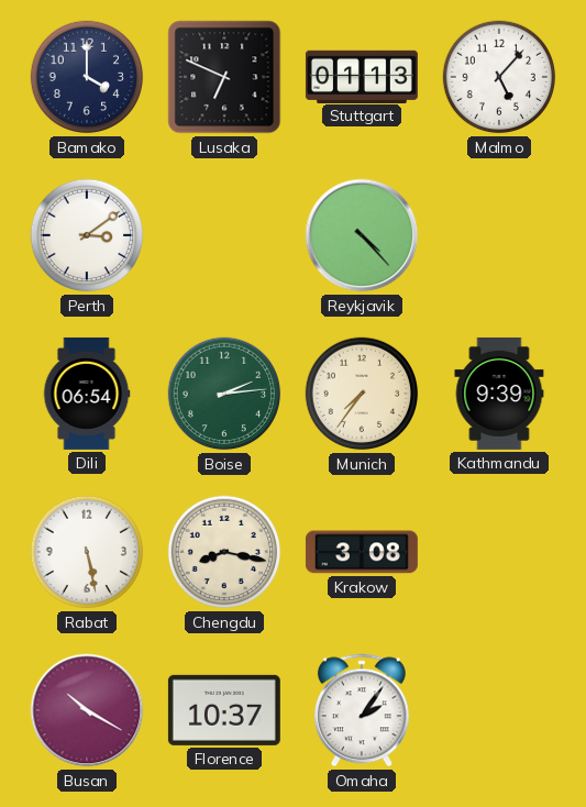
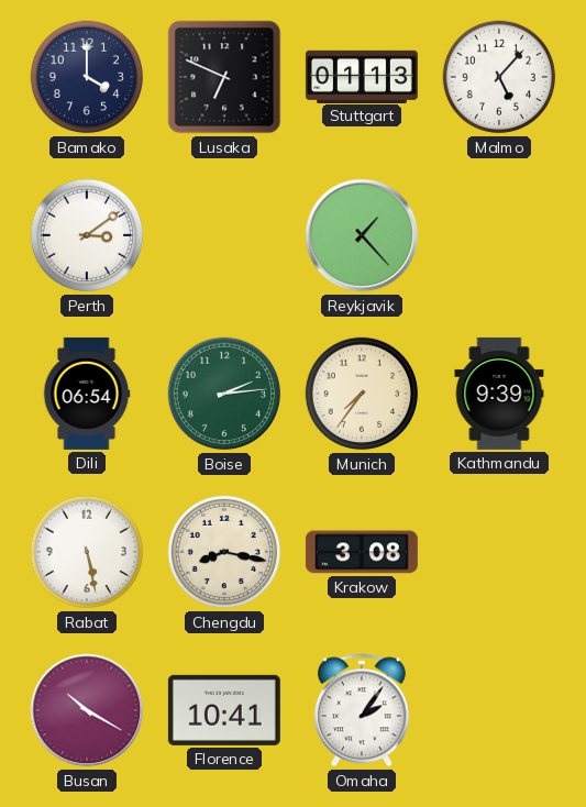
Reykjavik: 4:23 -> 1:23
Florence: 10:37 -> 10:41
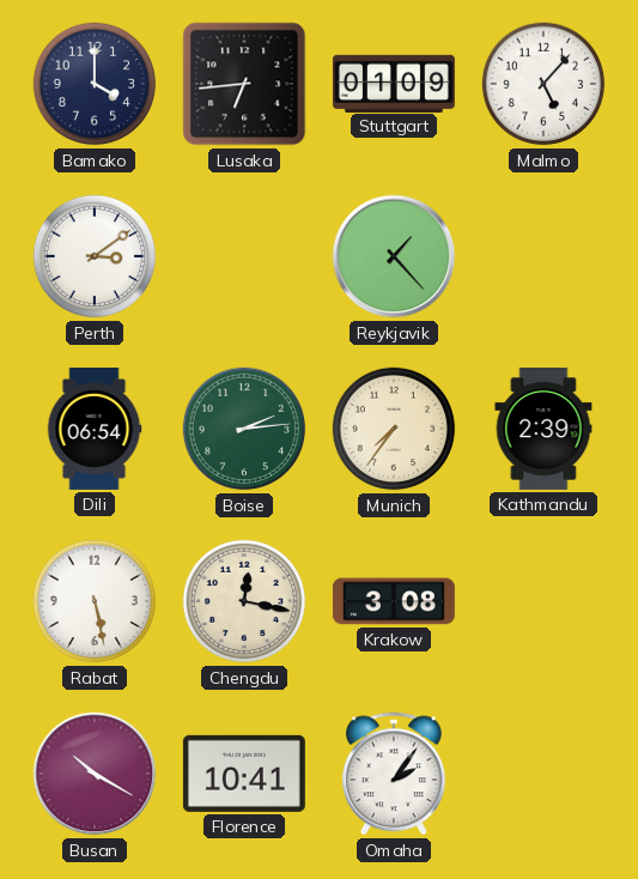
Lusaka: 6:49 -> 6:44
Stuttgart: 01:13 -> 01:09
Kathmandu: 9:39 -> 2:39
Chengdu: 8:17 -> 12:17
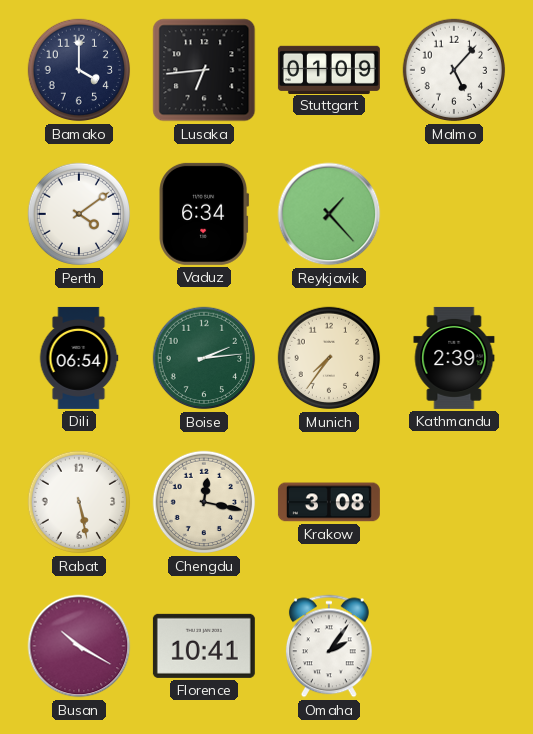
Perth: 3:09 -> 4:09
Vaduz: none -> 6:34
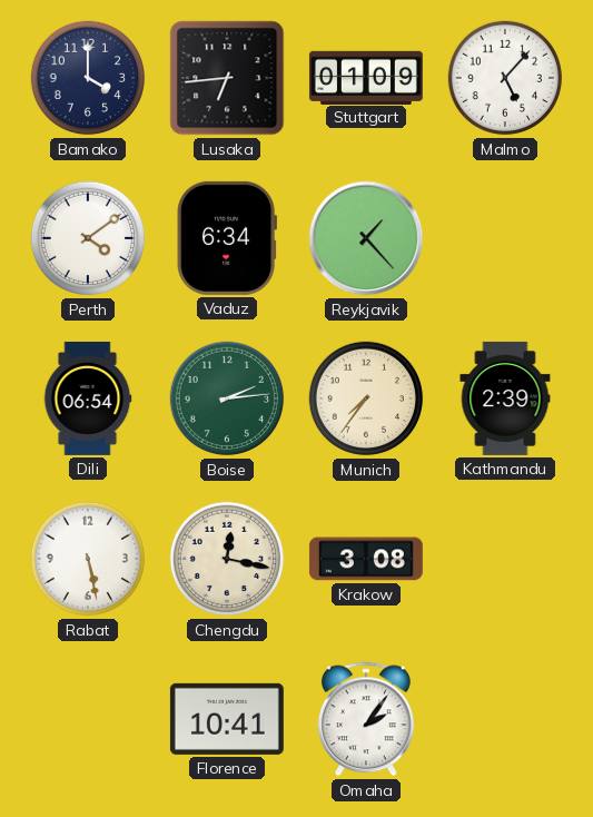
Busan: 10:20 -> none
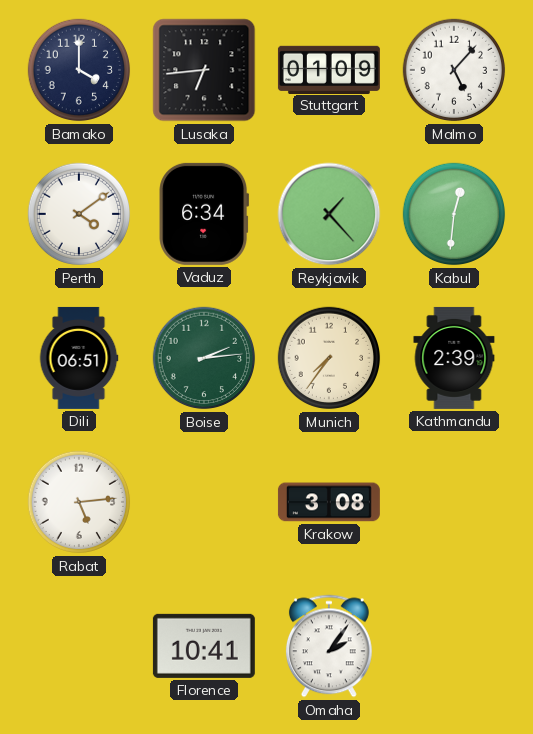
Kabul: none -> 12:31
Dili: 06:54 -> 06:51
Rabat: 5:28 -> 5:14
Chengdu: 12:17 -> none
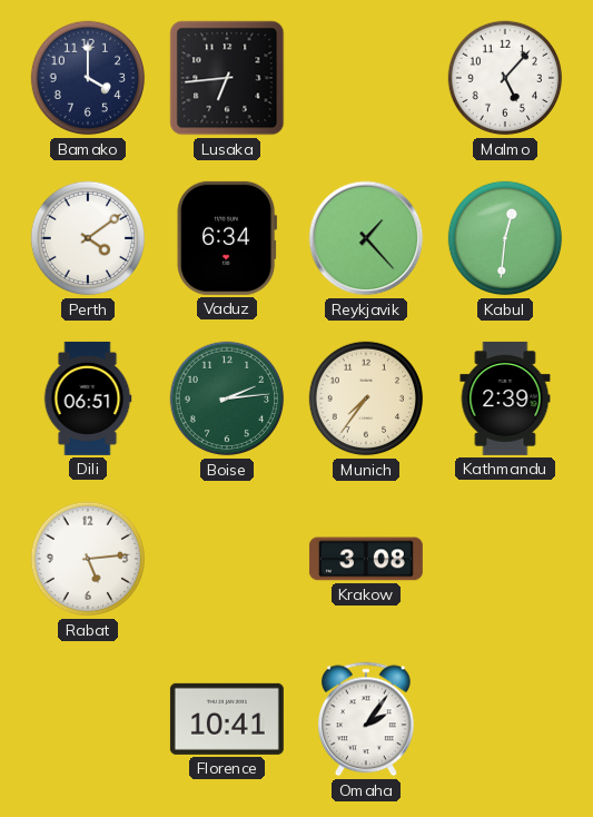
Stuttgart: 01:09 -> none
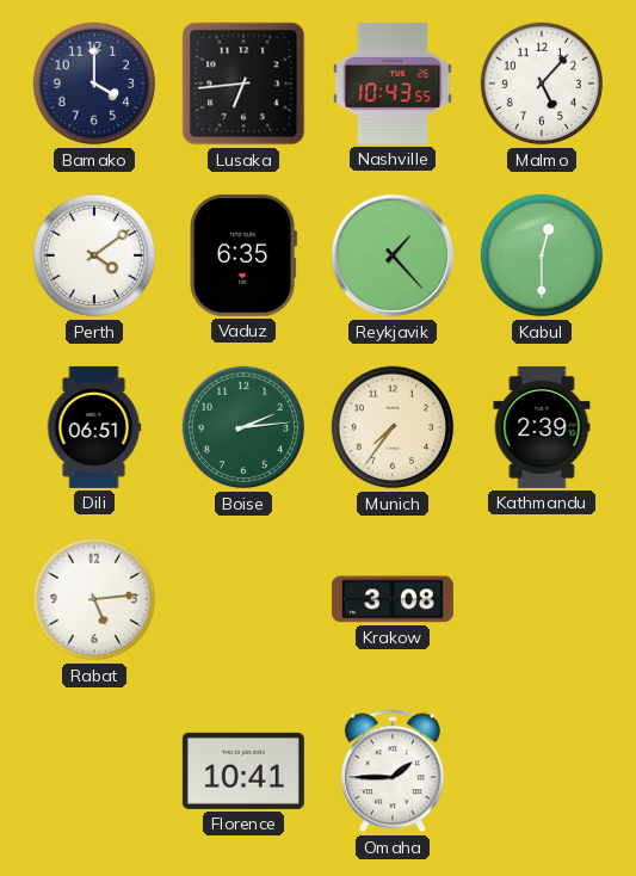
Nashville: none -> 10:43
Vaduz: 6:34 -> 6:35
Kabul: 12:31 -> 12:30
Omaha: 2:06 -> 1:45
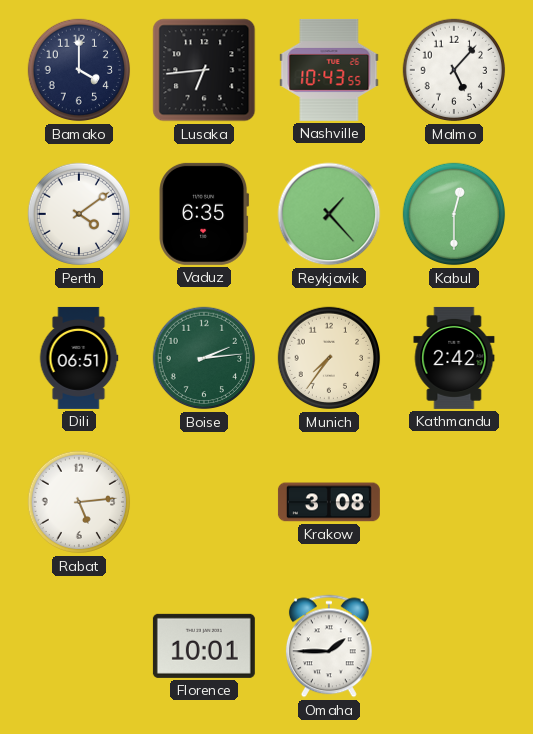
Kathmandu: 2:39 -> 2:42
Florence: 10:41 -> 10:01
